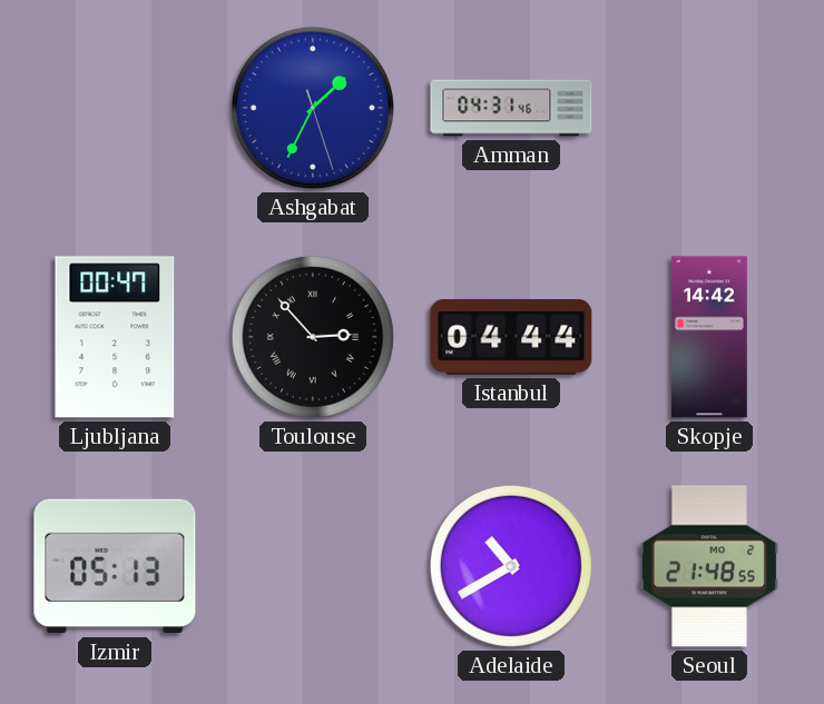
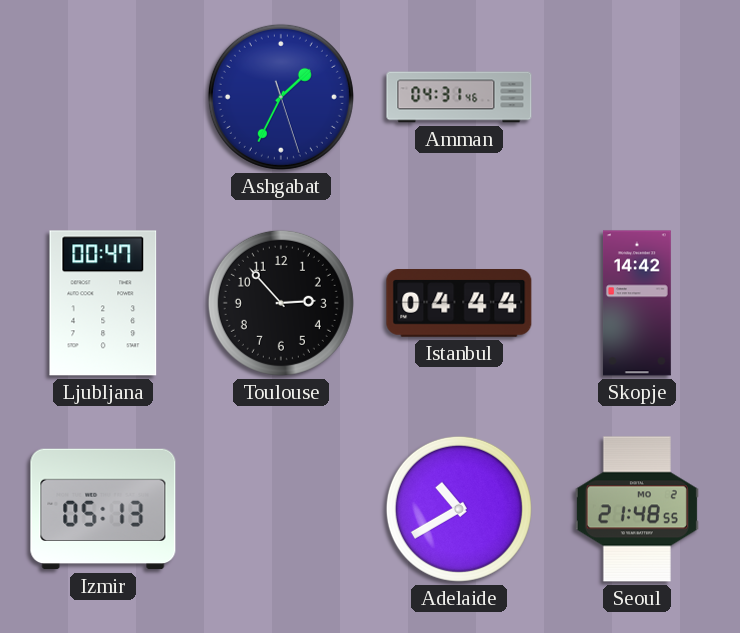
Toulouse numerals: Roman -> Arabic
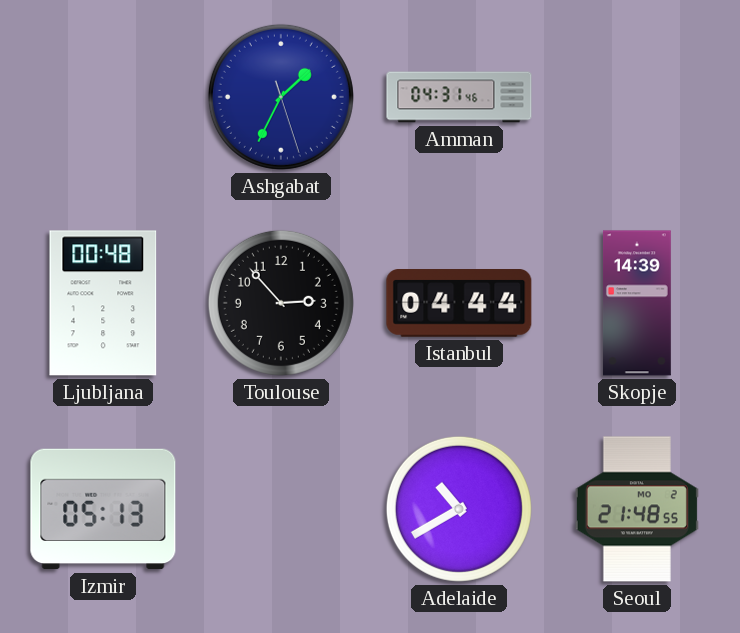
Ljubljana: 00:47 -> 00:48
Skopje: 14:42 -> 14:39
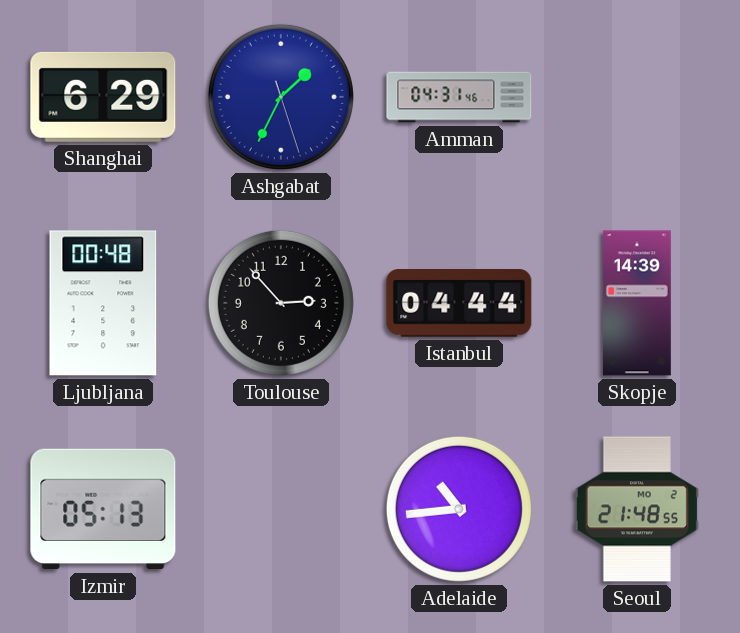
Shanghai: none -> 6:29
Adelaide: 10:40 -> 10:44
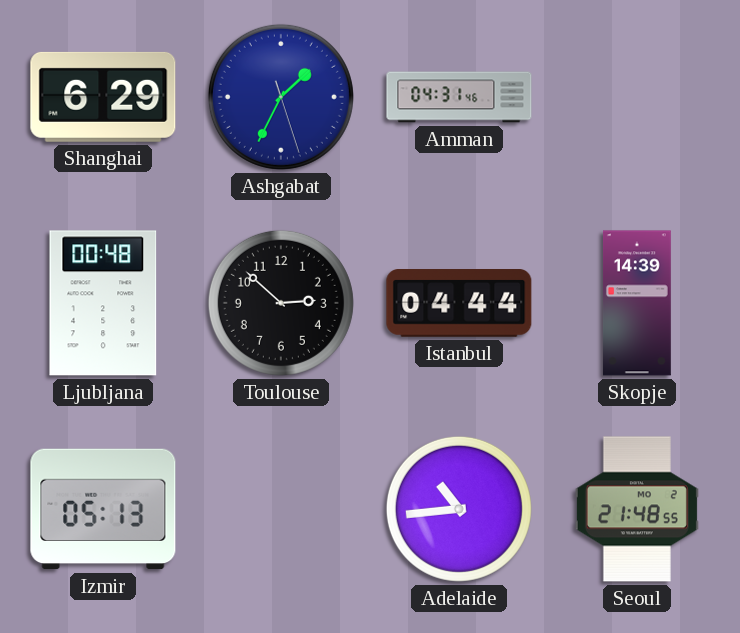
Toulouse: 2:53 -> 2:52
